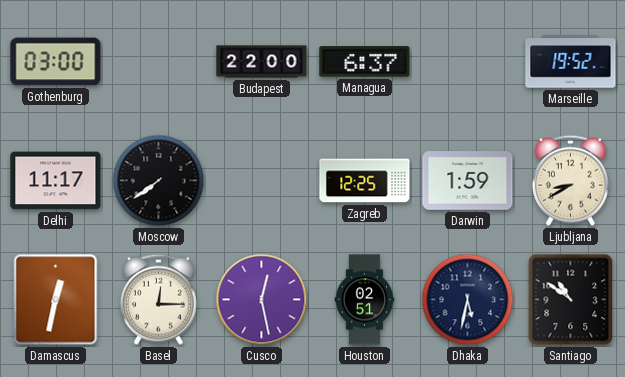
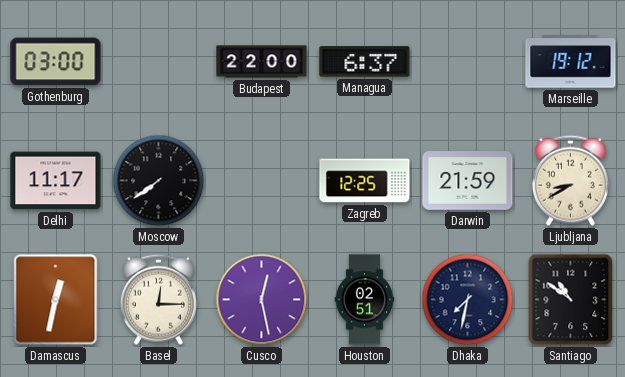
Marseille: 19:52 -> 19:12
Darwin: 1:59 -> 21:59
Dhaka: 5:32 -> 7:32
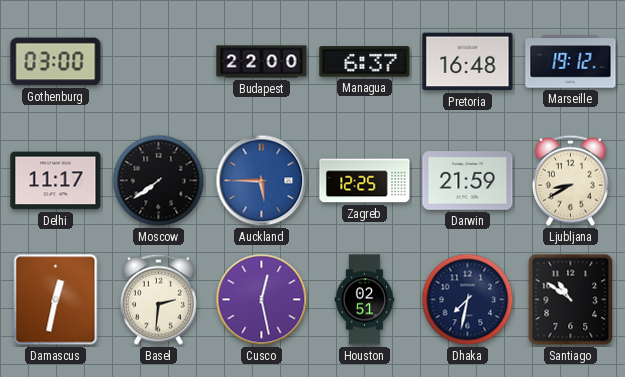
Pretoria: none -> 16:48
Auckland: none -> 5:45
Basel: 12:15 -> 2:31
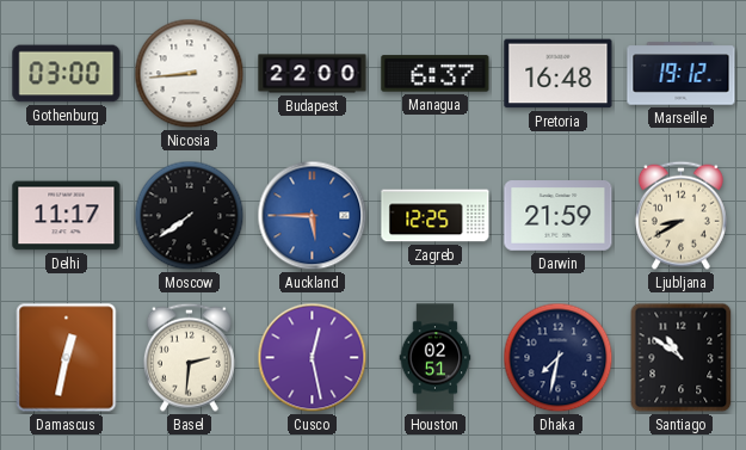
Nicosia: none -> 8:44
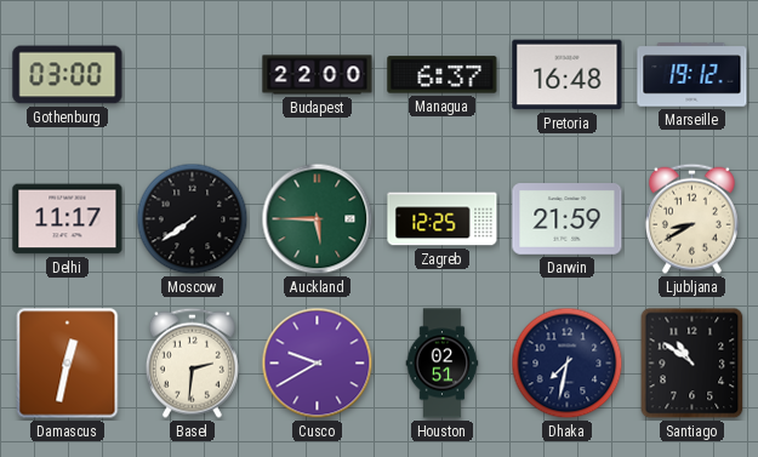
Nicosia: 8:44 -> none
Auckland dial: blue -> green
Cusco: 12:28 -> 9:40
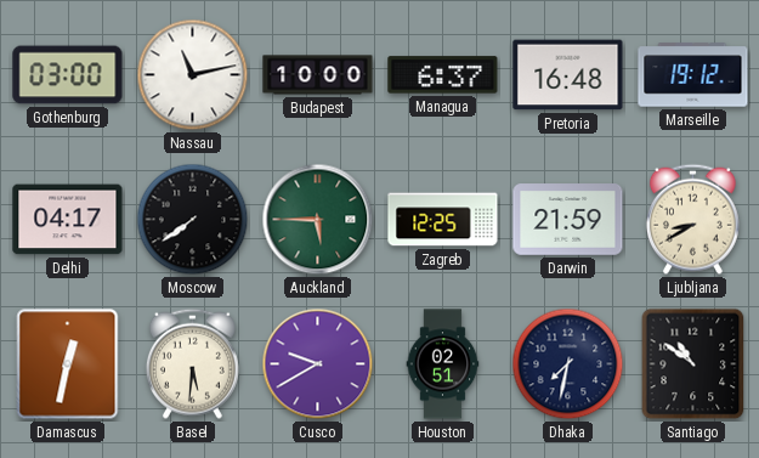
Nassau: none -> 11:13
Budapest: 22:00 -> 10:00
Delhi: 11:17 -> 04:17
Basel: 2:31 -> 5:31
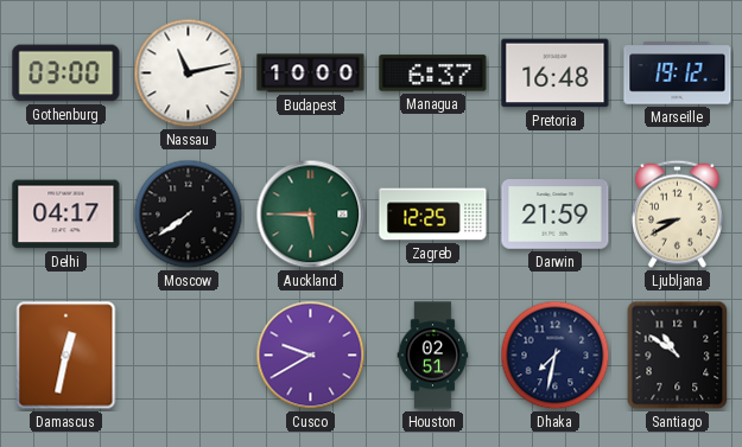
Basel: 5:31 -> none
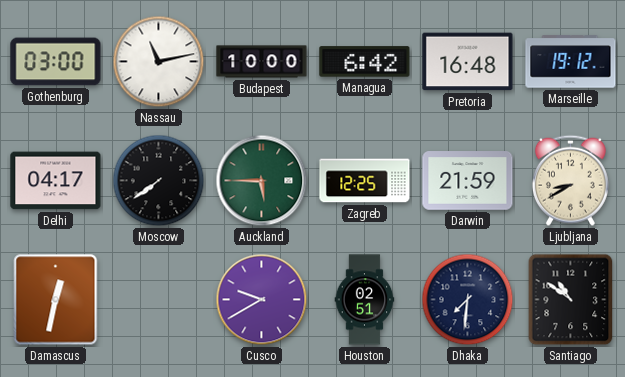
Managua: 6:37 -> 6:42
Dhaka: 7:32 -> 7:31
